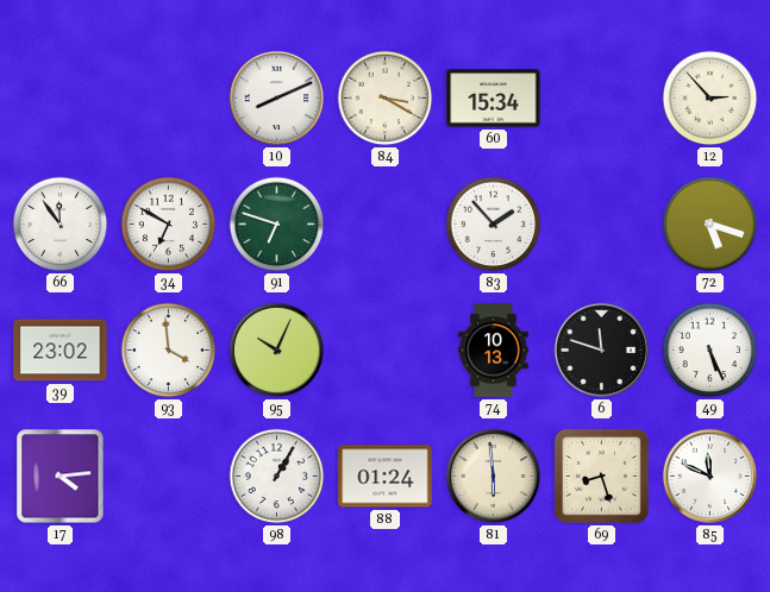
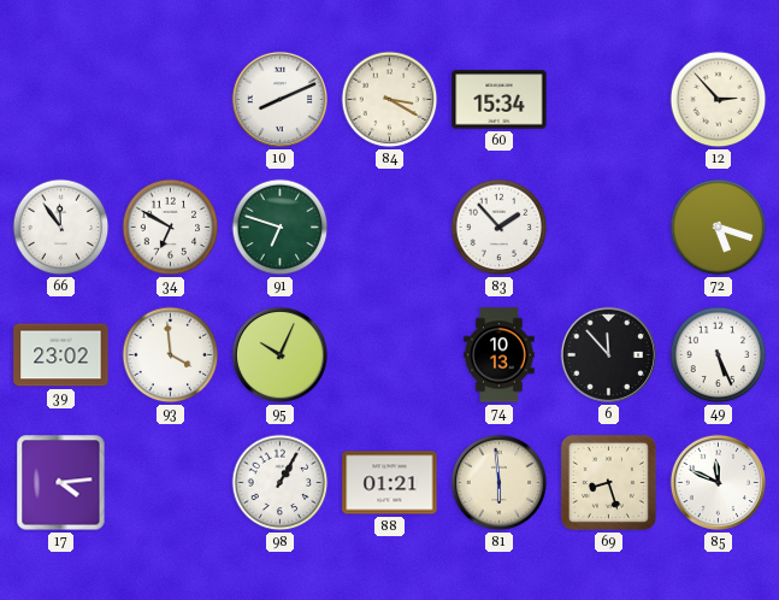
6: 11:48 -> 11:53
88: 01:24 -> 01:21
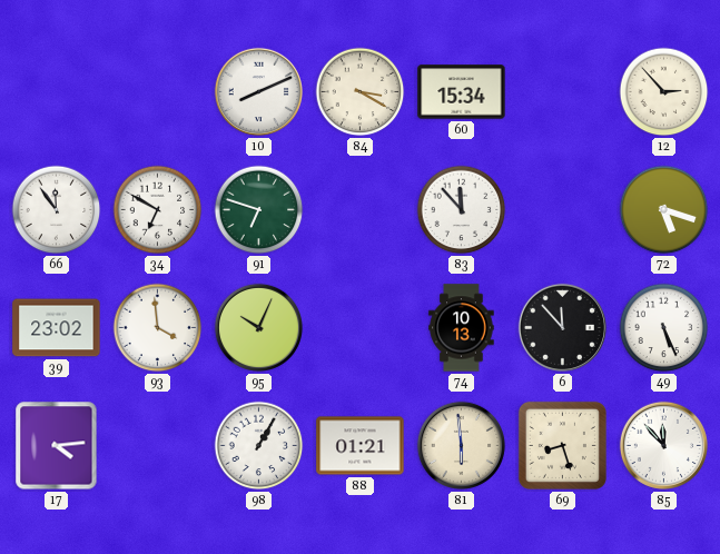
83: 1:53 -> 11:53
85: 11:49 -> 11:53
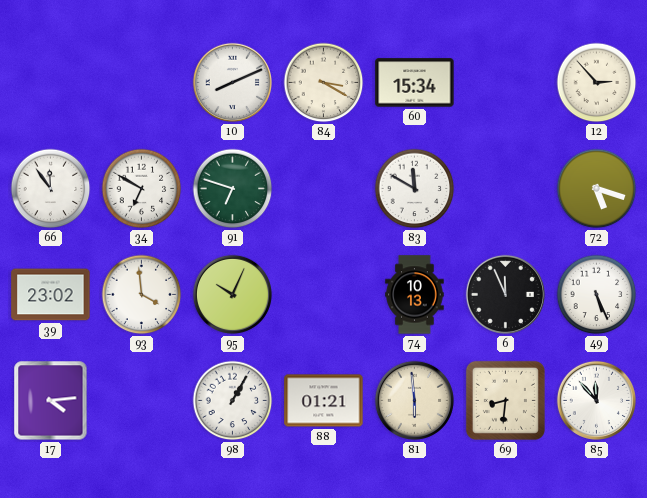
83: 11:53 -> 11:50
6: 11:53 -> 11:56
69: 8:27 -> 8:31
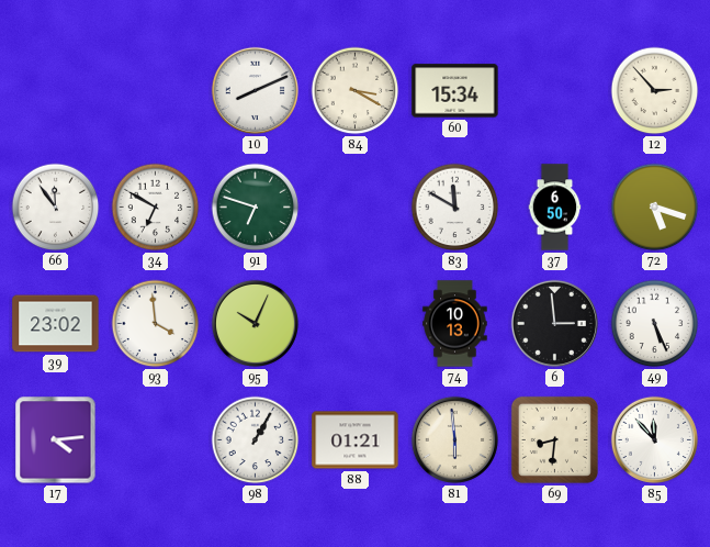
37: none -> 6:50
6: 11:56 -> 2:59
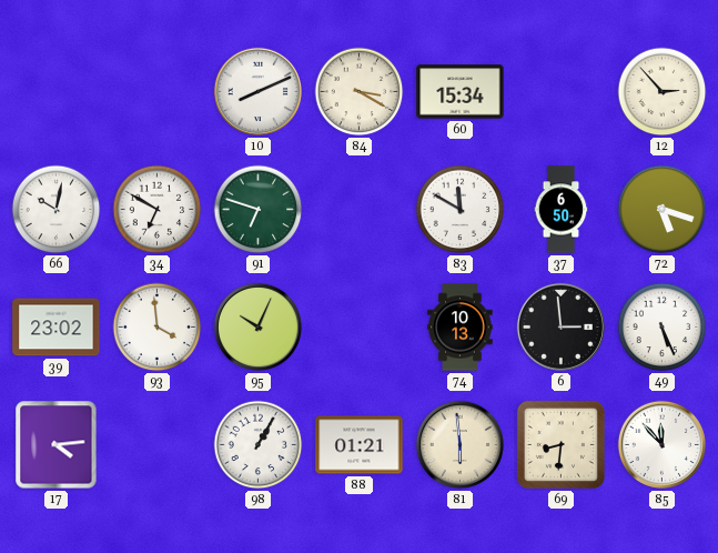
66: 11:54 -> 10:02
